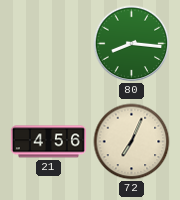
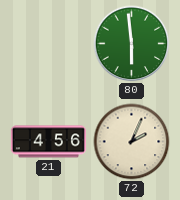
80: 8:16 -> 5:59
72: 7:04 -> 2:04
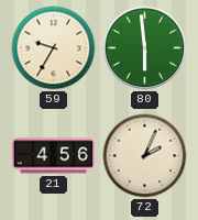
59: none -> 9:35
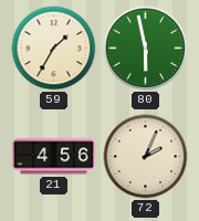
59: 9:35 -> 1:35
80: 5:59 -> 5:58
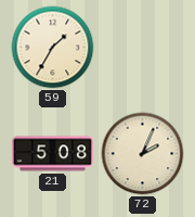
80: 5:58 -> none
21: 4:56 -> 5:08
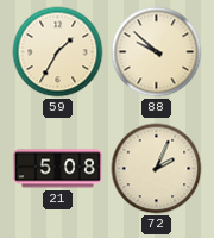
88: none -> 9:52
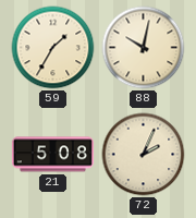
88: 9:52 -> 10:02
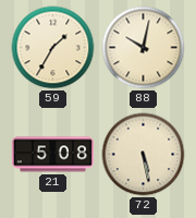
72: 2:04 -> 5:28
